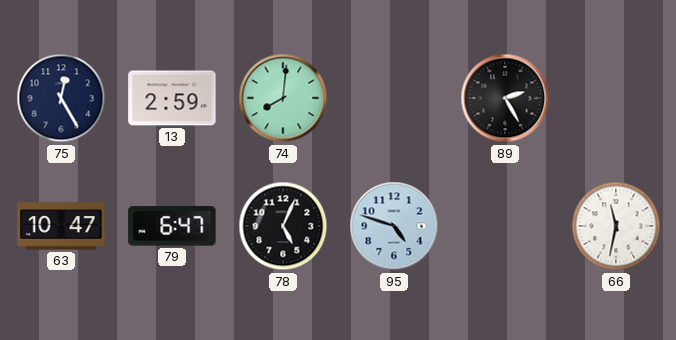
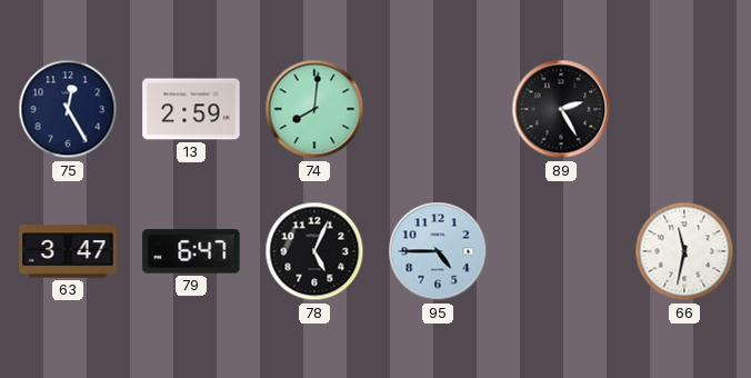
63: 10:47 -> 3:47
95: 4:48 -> 4:45
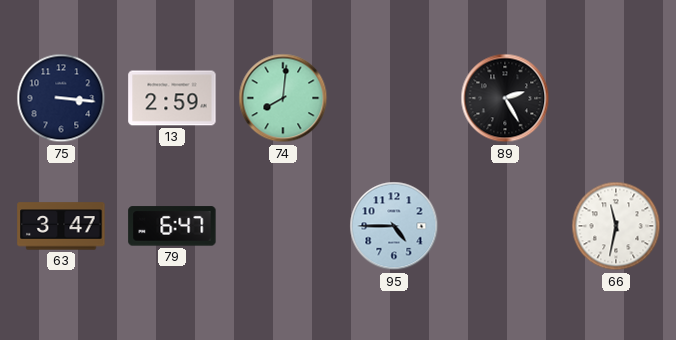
75: 12:25 -> 3:16
78: 5:04 -> none
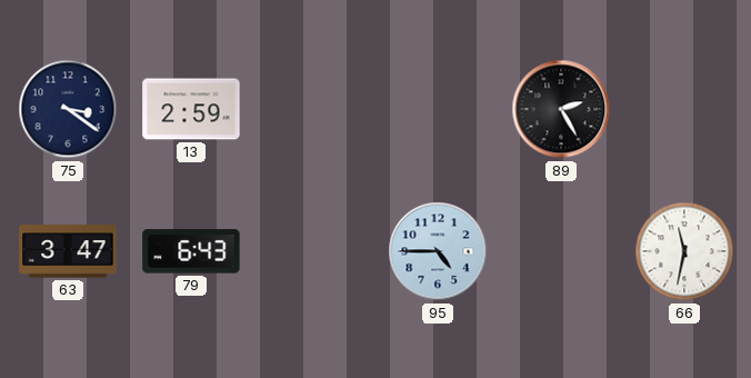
75: 3:16 -> 3:21
74: 8:01 -> none
79: 6:47 -> 6:43
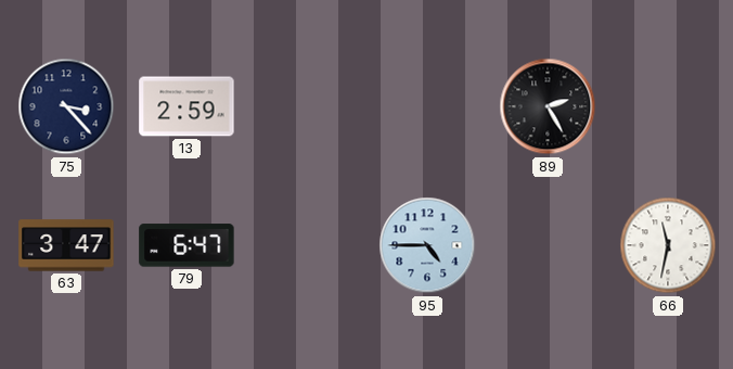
75: 3:21 -> 3:23
79: 6:43 -> 6:47
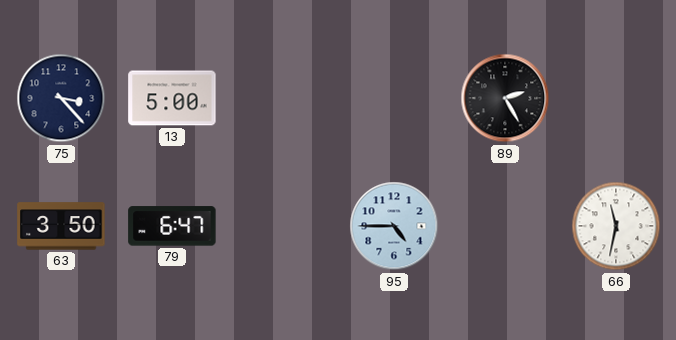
13: 2:59 -> 5:00
63: 3:47 -> 3:50
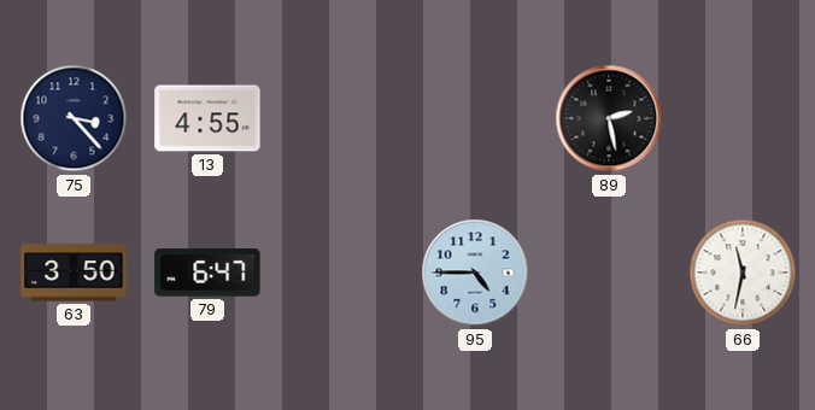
13: 5:00 -> 4:55
89: 2:25 -> 2:28
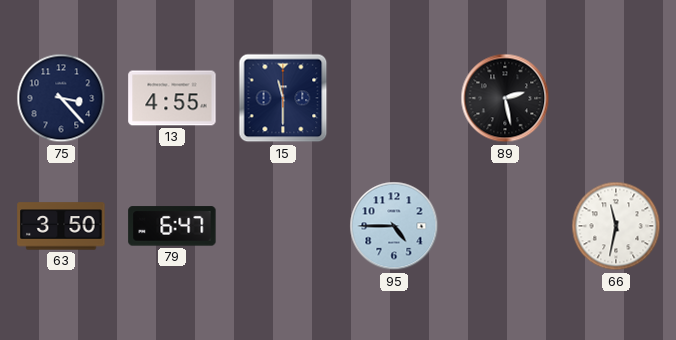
15: none -> 11:30
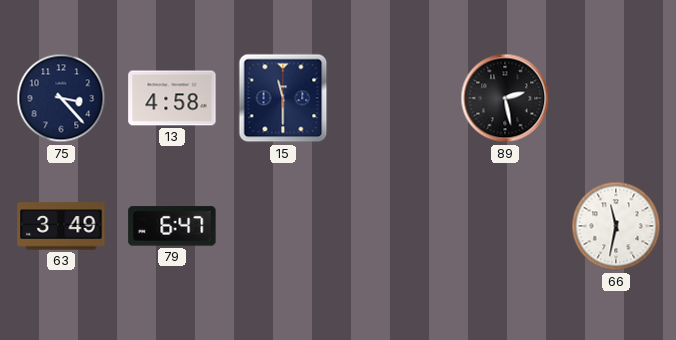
13: 4:55 -> 4:58
63: 3:50 -> 3:49
95: 4:45 -> none
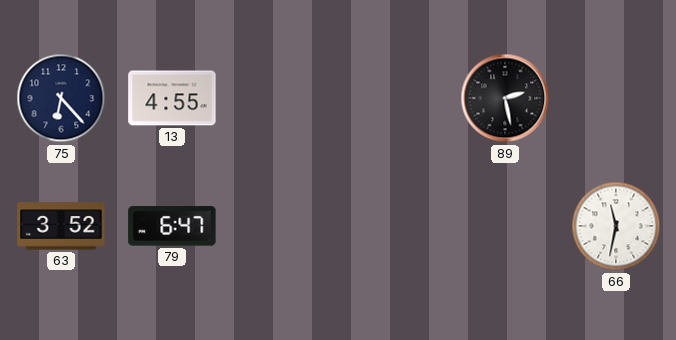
75: 3:23 -> 6:23
13: 4:58 -> 4:55
15: 11:30 -> none
63: 3:49 -> 3:52
